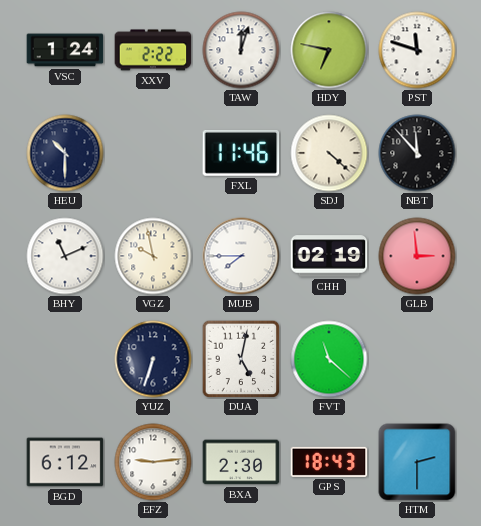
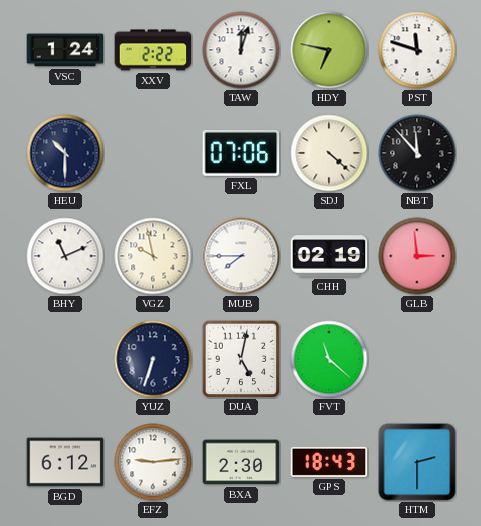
FXL: 11:46 -> 07:06
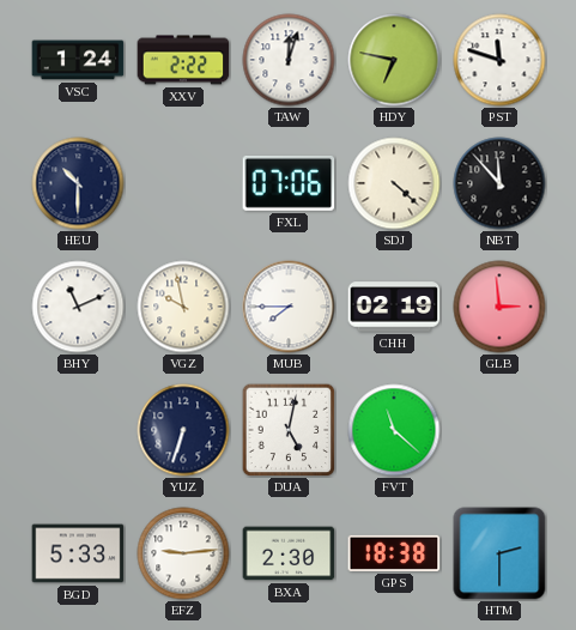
BGD: 6:12 -> 5:33
GPS: 18:43 -> 18:38
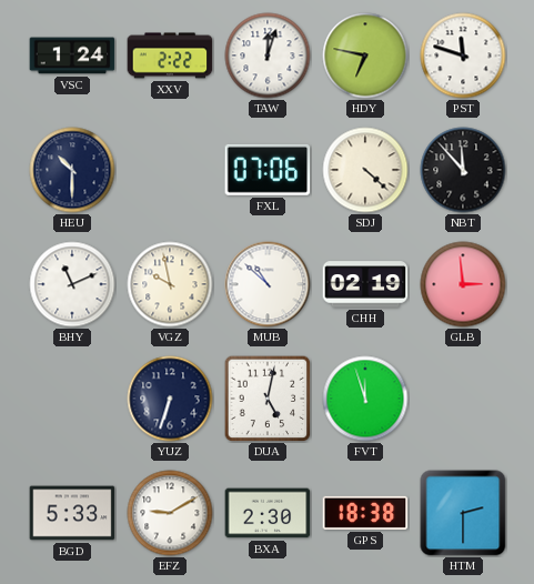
MUB: 7:45 -> 10:52
FVT: 11:22 -> 11:57
EFZ: 9:14 -> 9:10
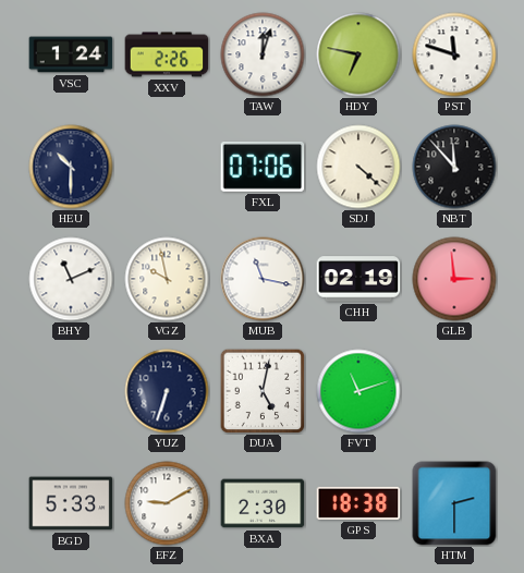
XXV: 2:22 -> 2:26
MUB: 10:52 -> 11:17
FVT: 11:57 -> 11:12
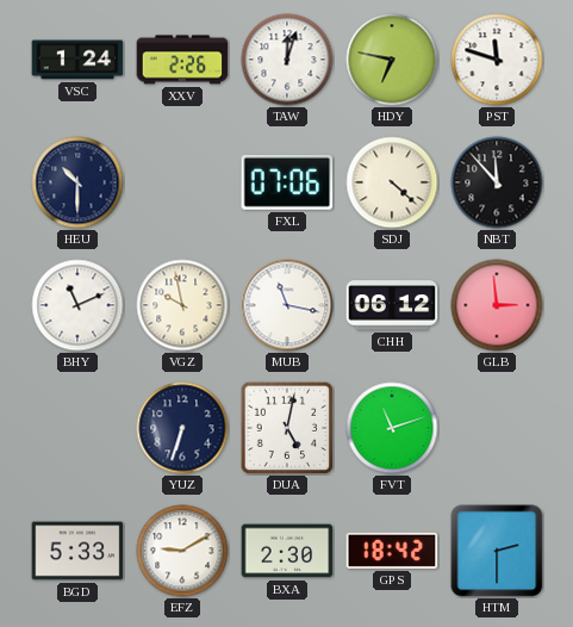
CHH: 02:19 -> 06:12
GPS: 18:38 -> 18:42
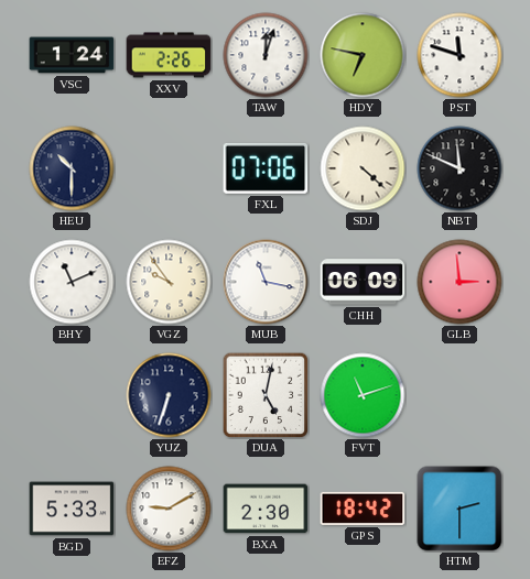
NBT: 11:53 -> 11:49
VGZ: 9:58 -> 9:54
CHH: 06:12 -> 06:09
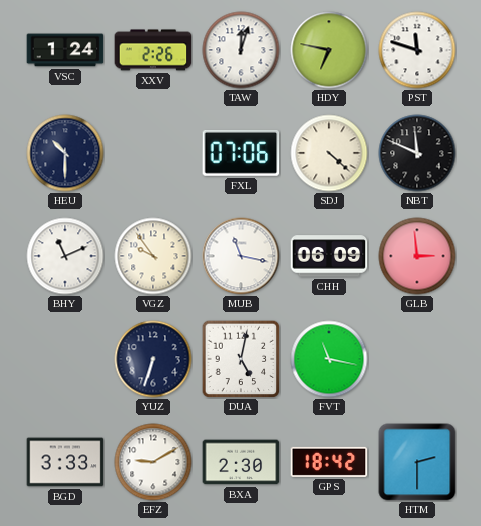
FVT: 11:12 -> 11:17
BGD: 5:33 -> 3:33
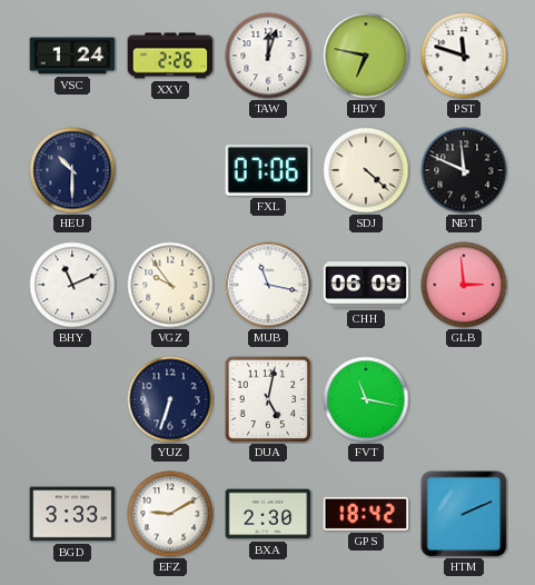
HTM: 2:30 -> 2:11
